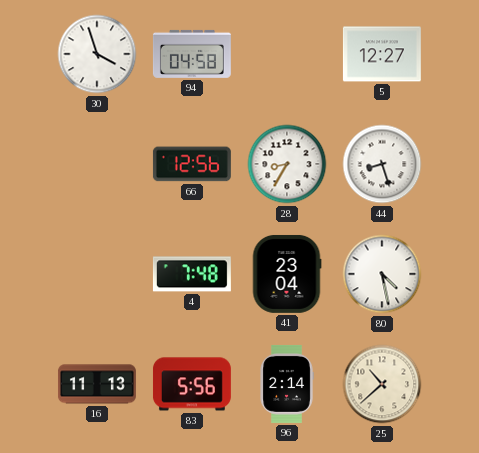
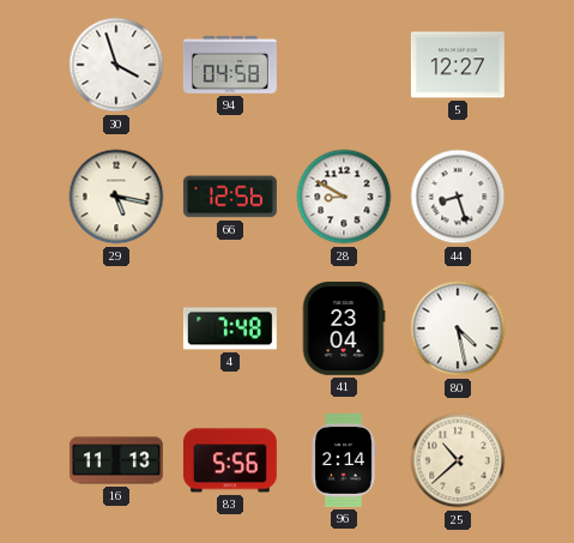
29: none -> 5:17
28: 8:35 -> 8:50
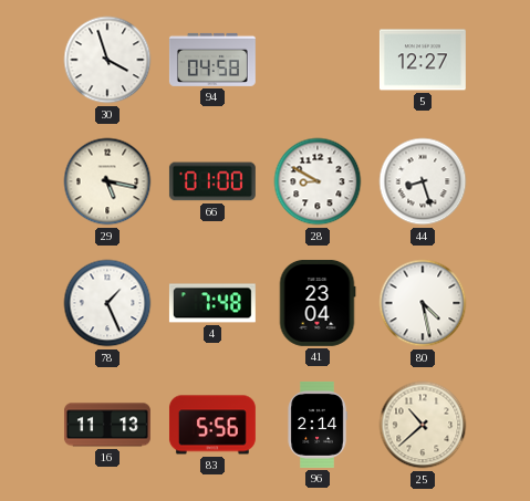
66: 12:56 -> 01:00
78: none -> 1:26
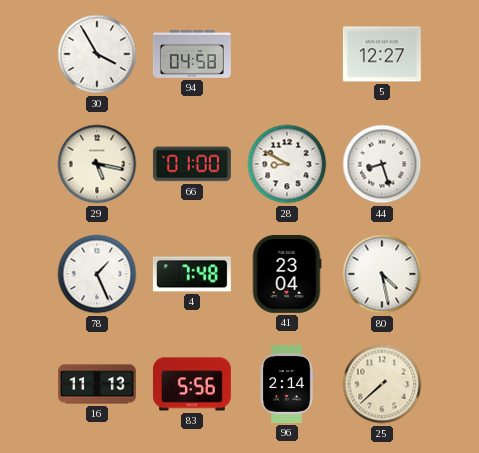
30: 3:57 -> 3:55
25: 10:38 -> 7:38
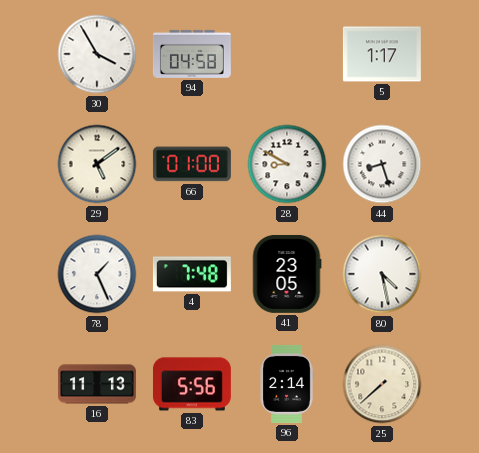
5: 12:27 -> 1:17
29: 5:17 -> 5:09
41: 23:04 -> 23:05
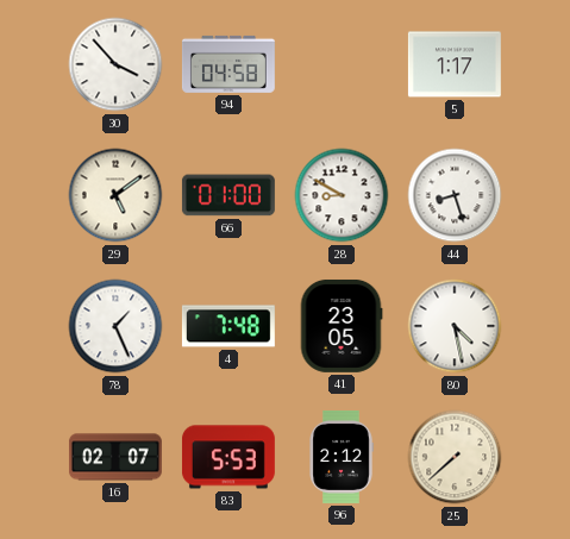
30: 3:55 -> 3:53
16: 11:13 -> 02:07
83: 5:56 -> 5:53
96: 2:14 -> 2:12
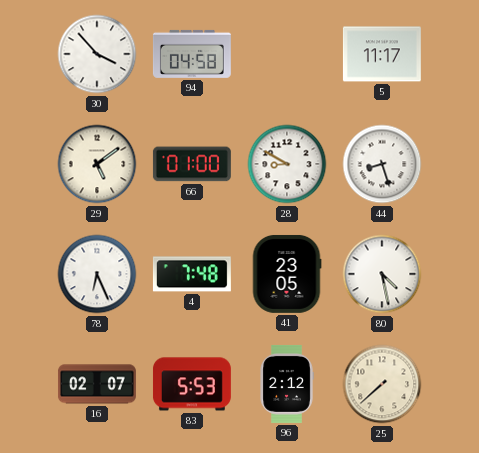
5: 1:17 -> 11:17
78: 1:26 -> 6:26
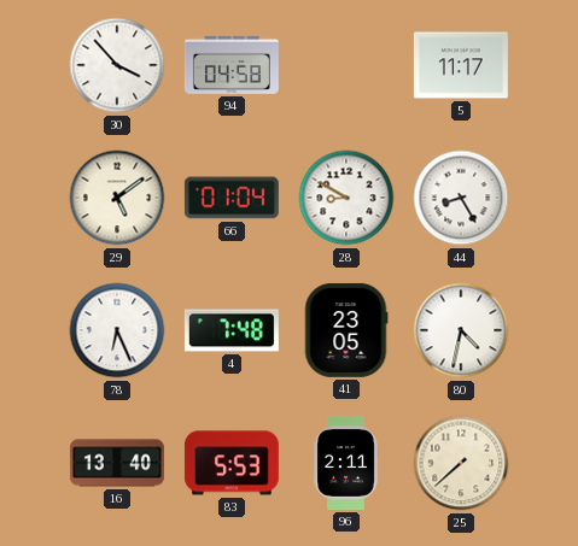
66: 01:00 -> 01:04
44: 8:27 -> 8:25
80: 4:28 -> 4:32
16: 02:07 -> 13:40
96: 2:12 -> 2:11
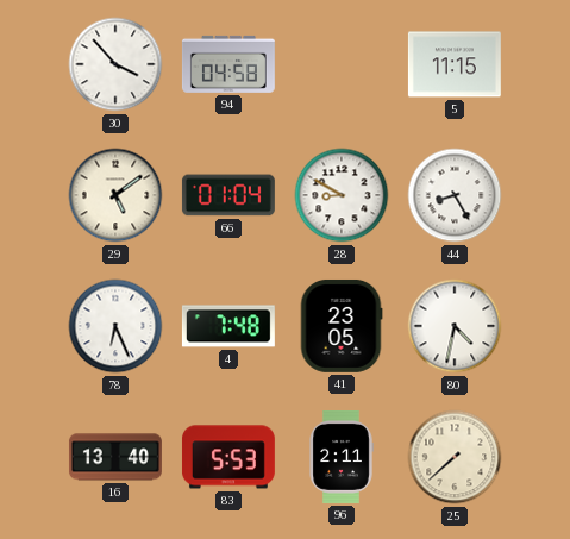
5: 11:17 -> 11:15
